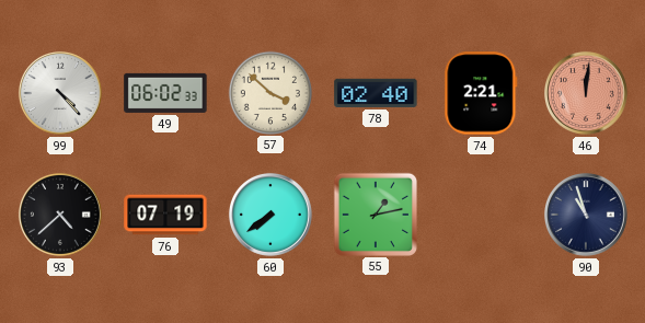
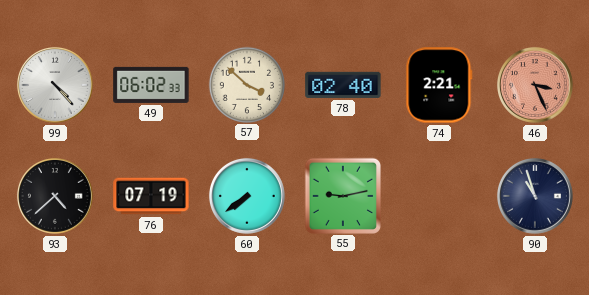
46: 12:01 -> 3:26
55: 1:13 -> 9:13
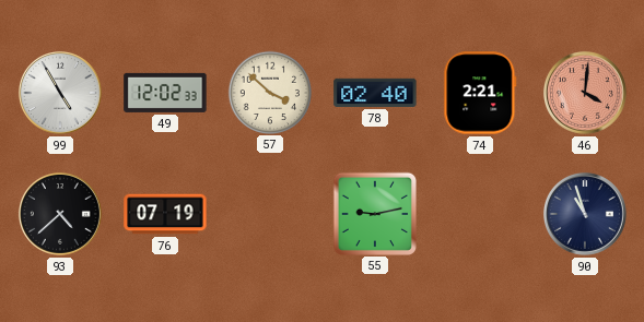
99: 4:23 -> 4:55
49: 06:02 -> 12:02
46: 3:26 -> 4:01
60: 7:39 -> none
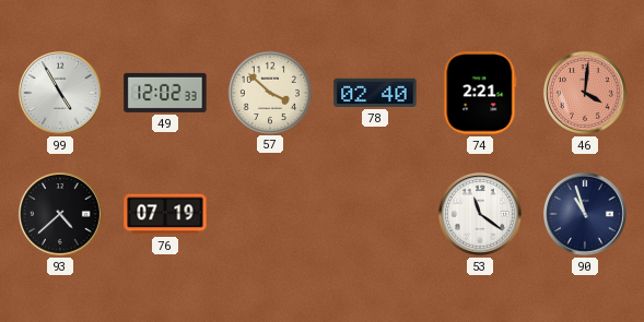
55: 9:13 -> none
53: none -> 11:21
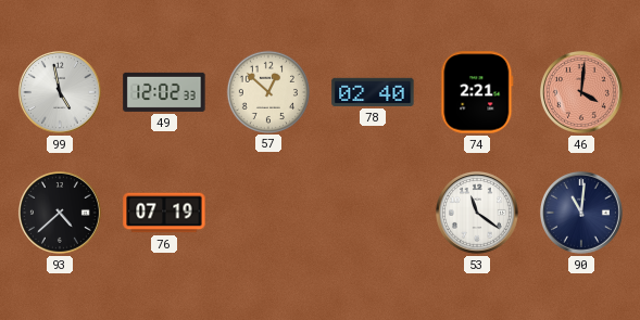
99: 4:55 -> 4:58
57: 3:52 -> 12:52
90: 10:57 -> 11:01
